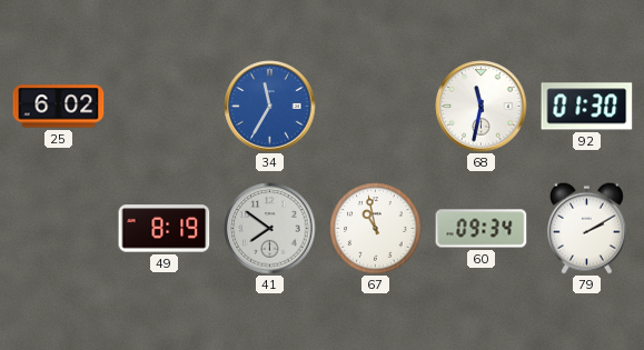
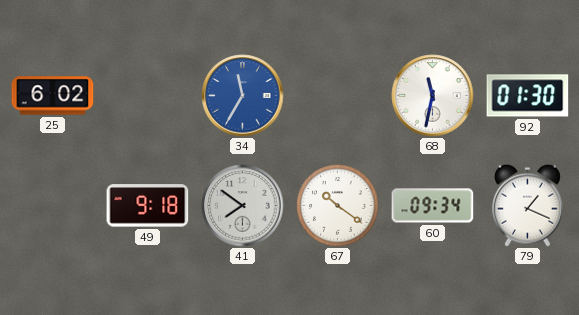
49: 8:19 -> 9:18
67: 10:58 -> 10:21
79: 2:10 -> 1:19
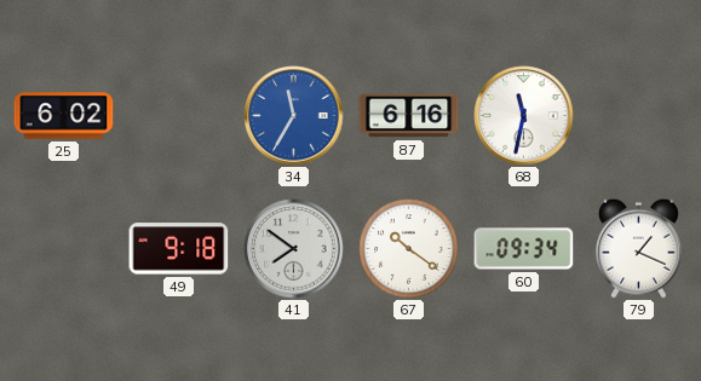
87: none -> 6:16
92: 01:30 -> none
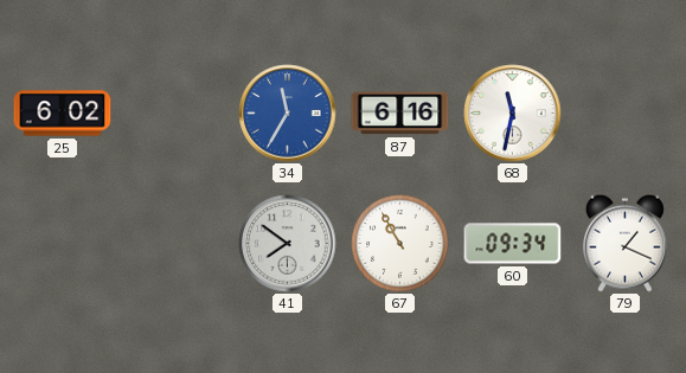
49: 9:18 -> none
67: 10:21 -> 10:55
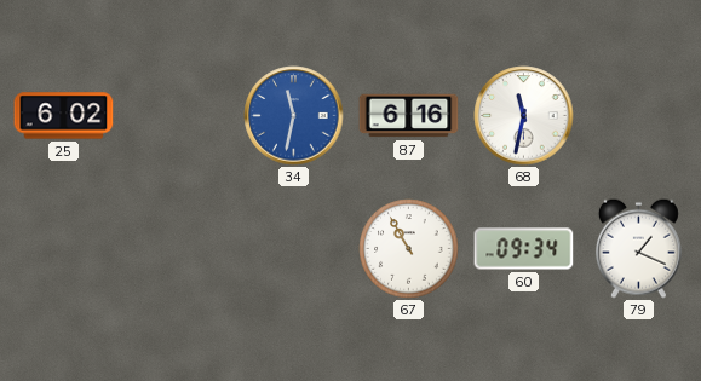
34: 11:35 -> 11:32
41: 7:51 -> none
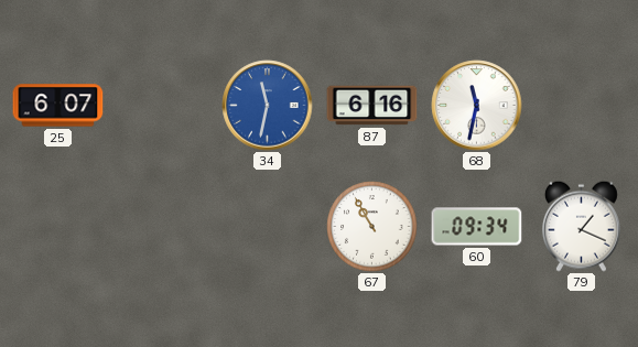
25: 6:02 -> 6:07
